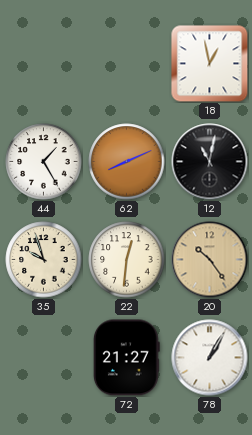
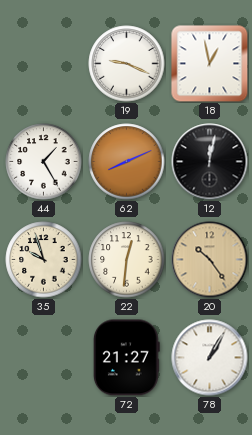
19: none -> 9:19
12: 11:02 -> 12:02
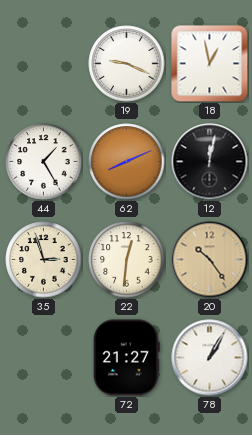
35: 9:57 -> 2:57
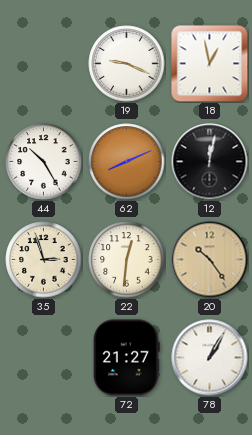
44: 1:25 -> 10:25
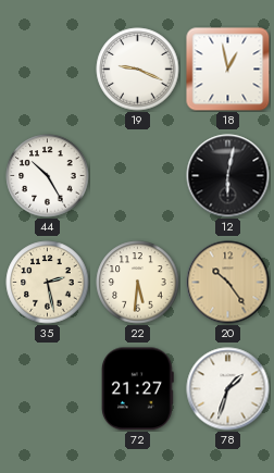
62: 8:11 -> none
12: 12:02 -> 6:02
35: 2:57 -> 2:28
22: 12:31 -> 5:31
78: 1:05 -> 1:33
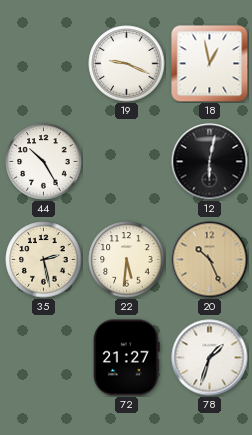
20: 10:24 -> 10:26
